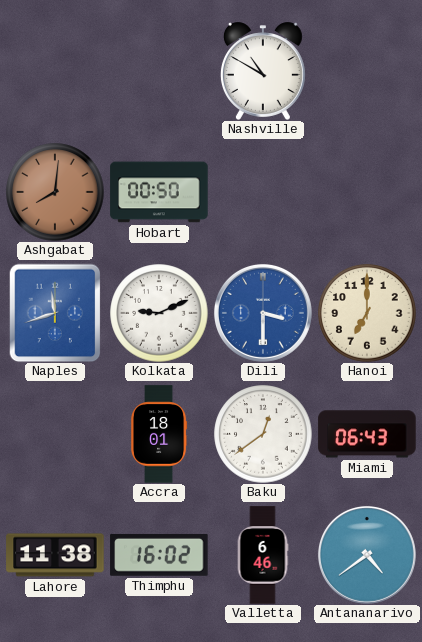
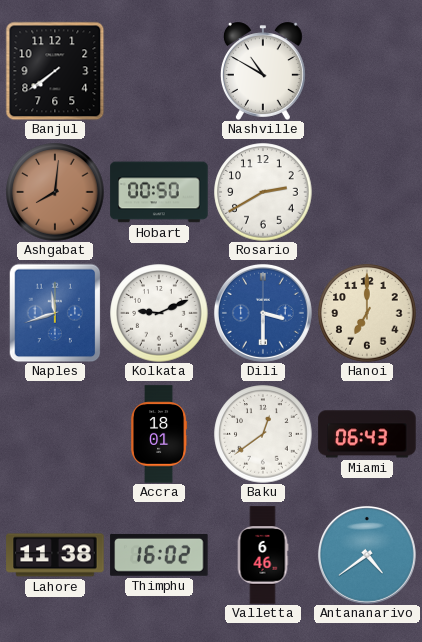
Banjul: none -> 7:39
Rosario: none -> 2:40
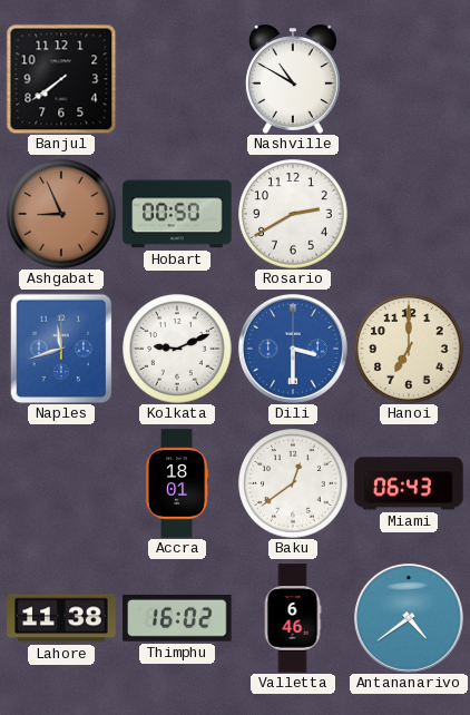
Ashgabat: 8:01 -> 8:56
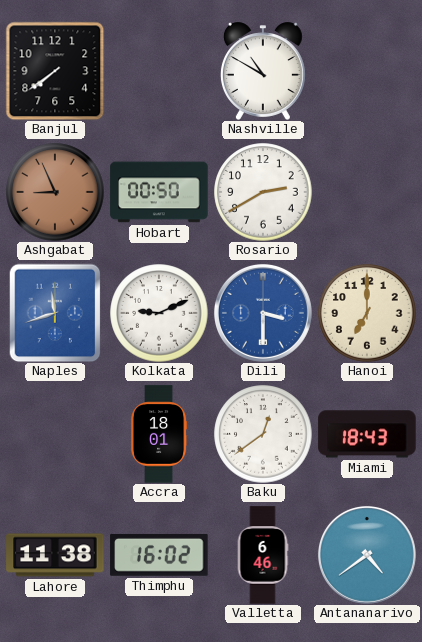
Miami: 06:43 -> 18:43
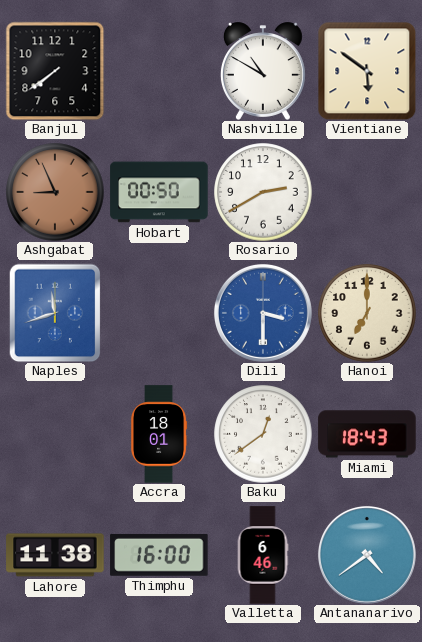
Vientiane: none -> 5:51
Kolkata: 9:11 -> none
Thimphu: 16:02 -> 16:00
